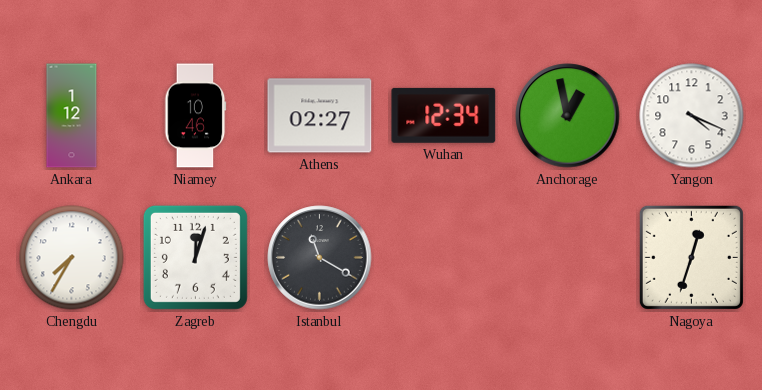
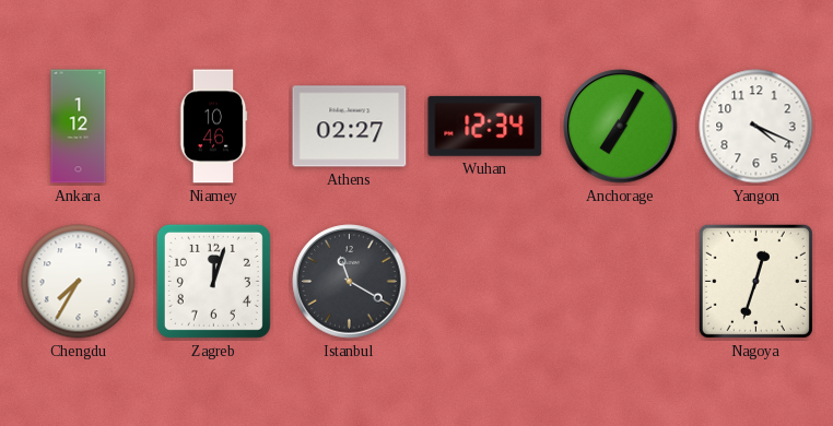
Anchorage: 12:58 -> 7:05
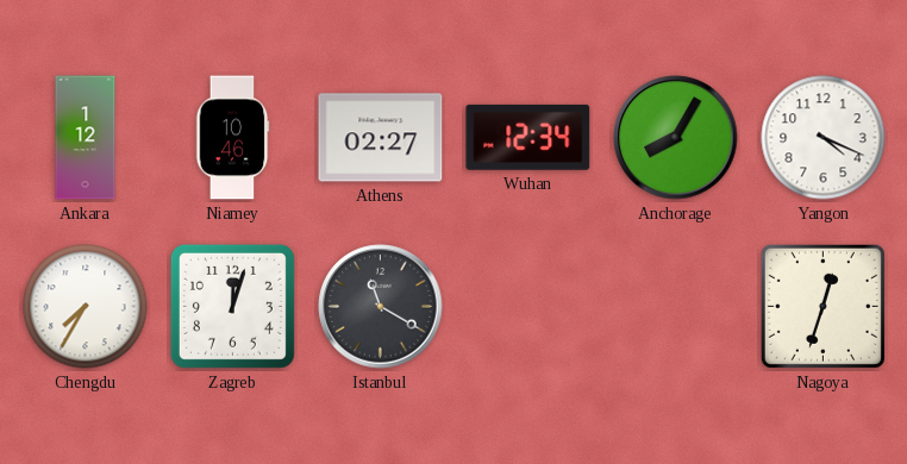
Anchorage: 7:05 -> 8:05
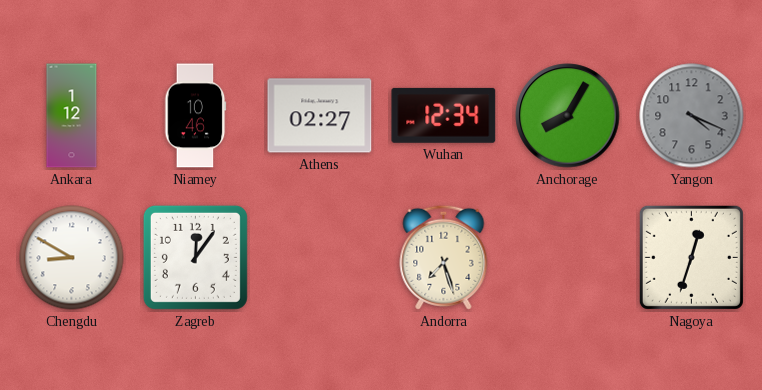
Yangon dial: white -> grey
Chengdu: 7:35 -> 8:50
Zagreb: 12:03 -> 12:06
Istanbul: 11:20 -> none
Andorra: none -> 7:27
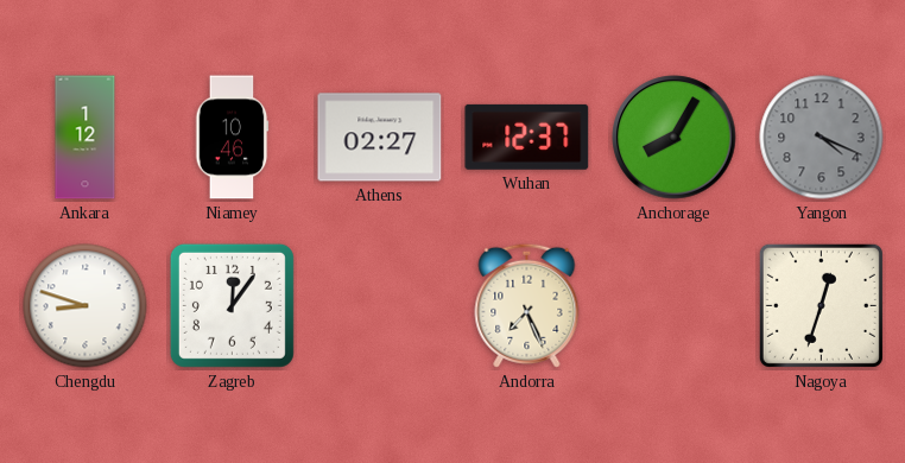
Wuhan: 12:34 -> 12:37
Chengdu: 8:50 -> 8:48
Andorra: 7:27 -> 7:26
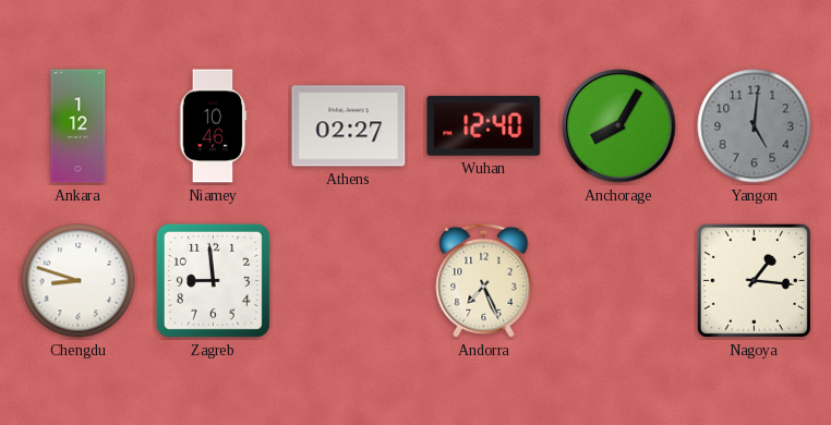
Wuhan: 12:37 -> 12:40
Yangon: 4:19 -> 5:01
Zagreb: 12:06 -> 8:59
Nagoya: 12:33 -> 1:16
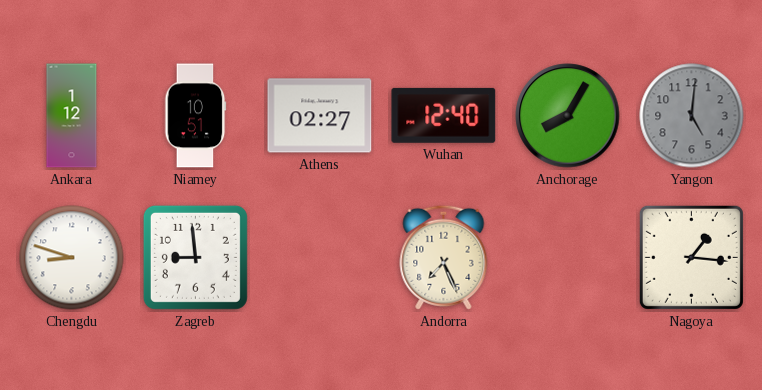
Niamey: 10:46 -> 10:51
